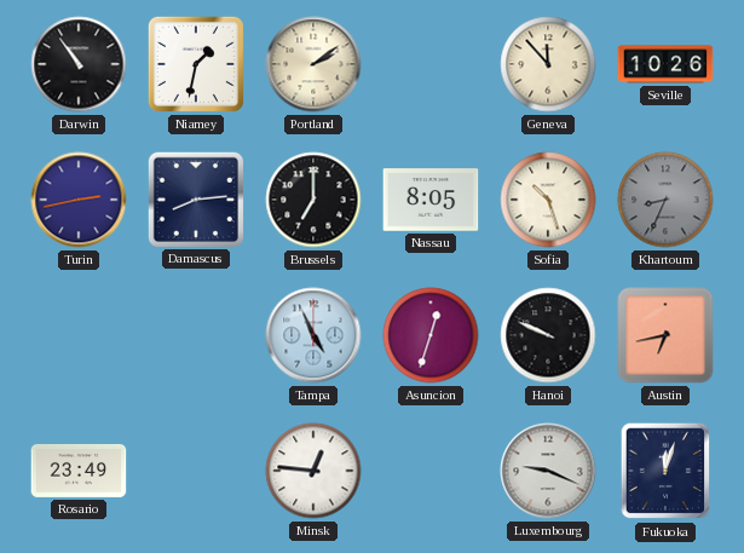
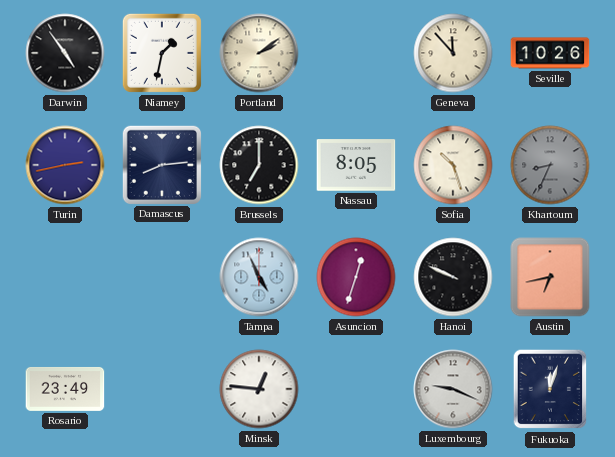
Darwin: 10:54 -> 4:54
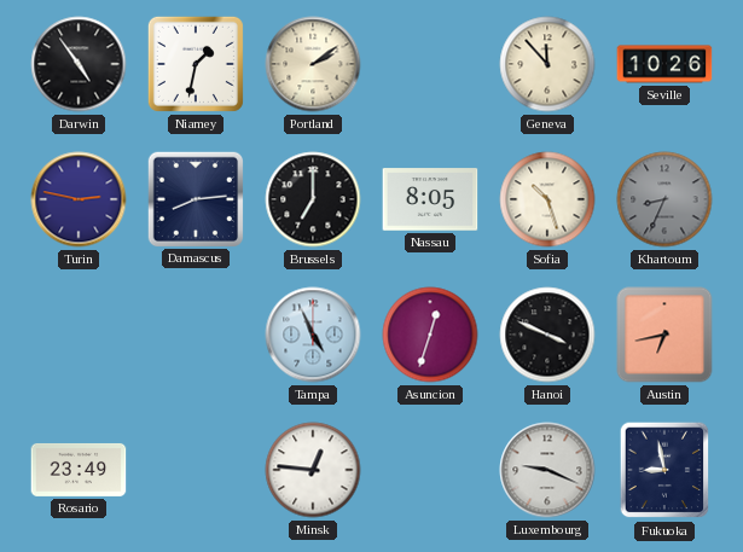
Turin: 2:43 -> 2:47
Hanoi: 9:49 -> 3:49
Fukuoka: 12:03 -> 8:58
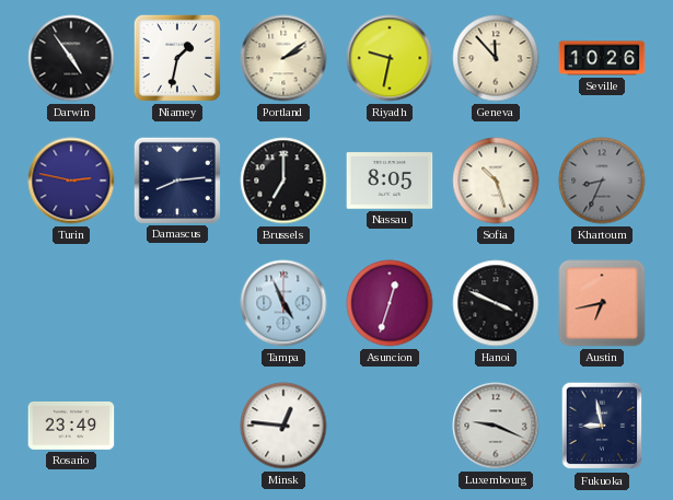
Riyadh: none -> 9:32
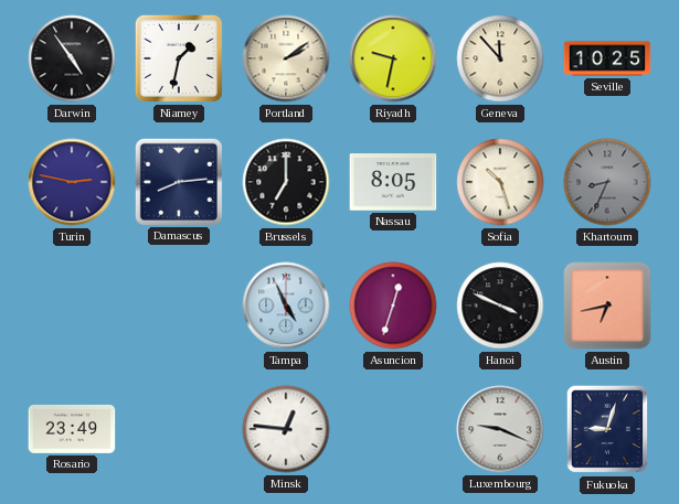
Seville: 10:26 -> 10:25
Fukuoka: 8:58 -> 9:03
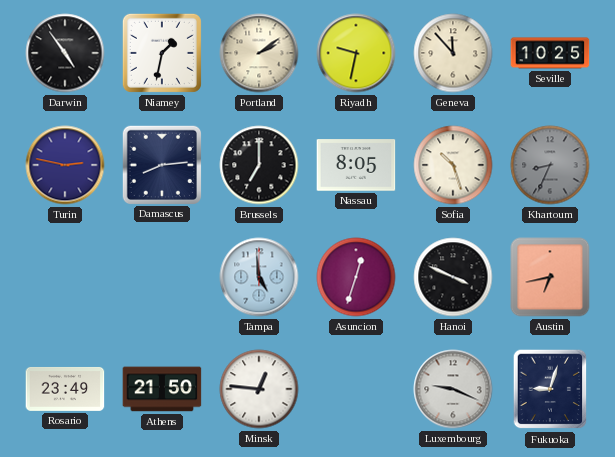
Tampa: 4:56 -> 4:59
Athens: none -> 21:50
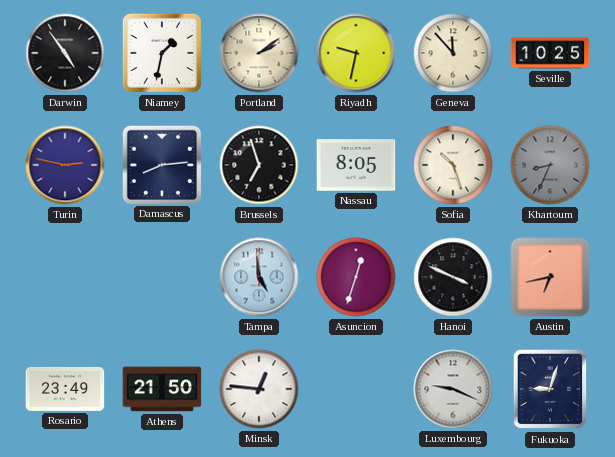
Brussels: 7:00 -> 6:57
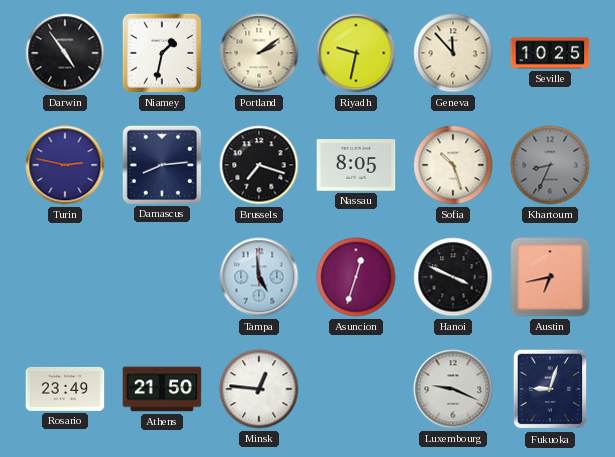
Brussels: 6:57 -> 7:18
